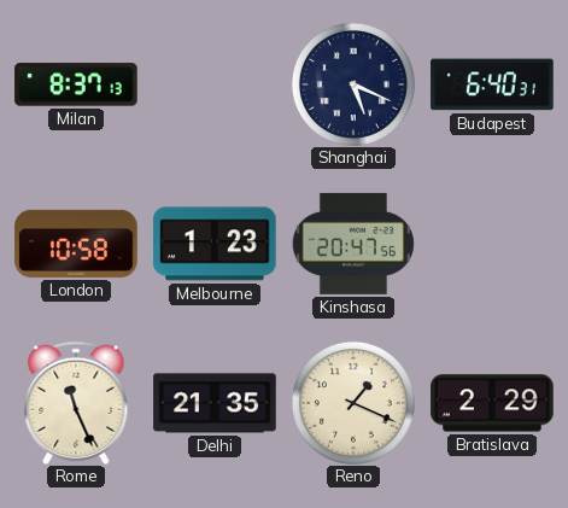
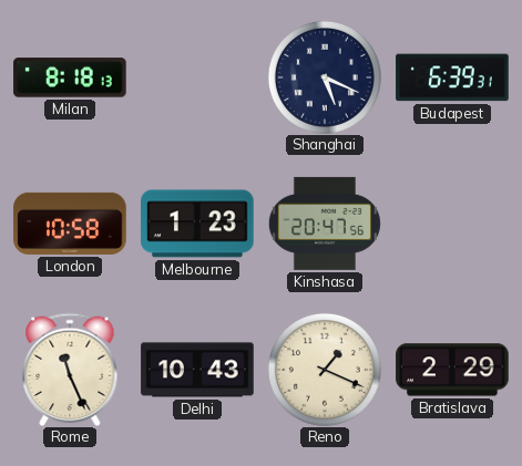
Milan: 8:37 -> 8:18
Budapest: 6:40 -> 6:39
Delhi: 21:35 -> 10:43
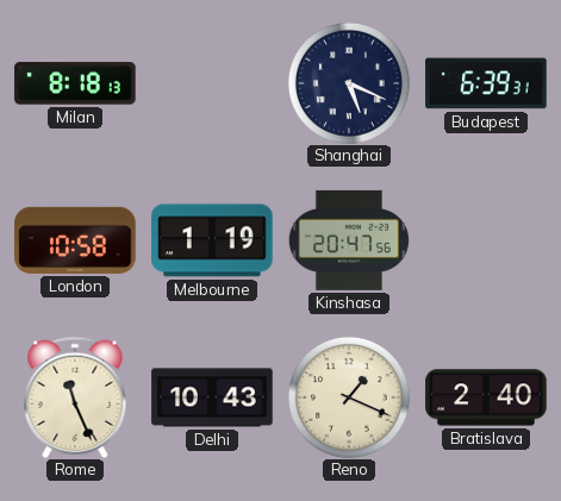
Melbourne: 1:23 -> 1:19
Bratislava: 2:29 -> 2:40
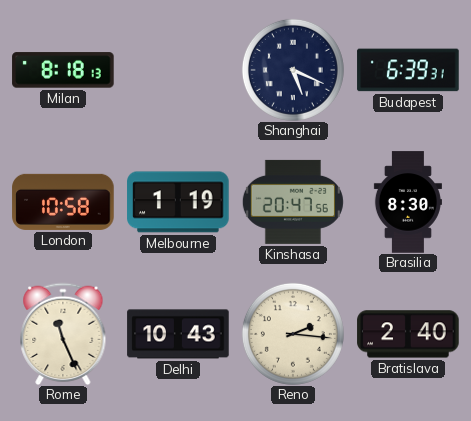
Brasilia: none -> 8:30
Reno: 1:19 -> 2:16
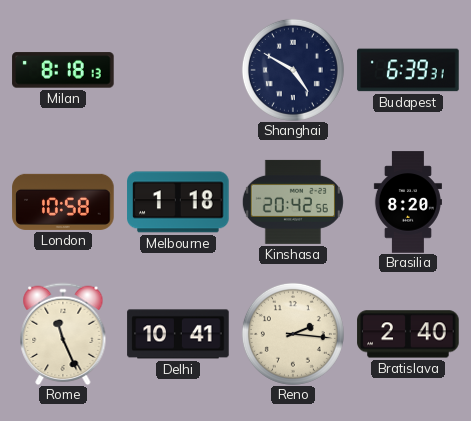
Shanghai: 5:19 -> 4:50
Melbourne: 1:19 -> 1:18
Kinshasa: 20:47 -> 20:42
Brasilia: 8:30 -> 8:20
Delhi: 10:43 -> 10:41
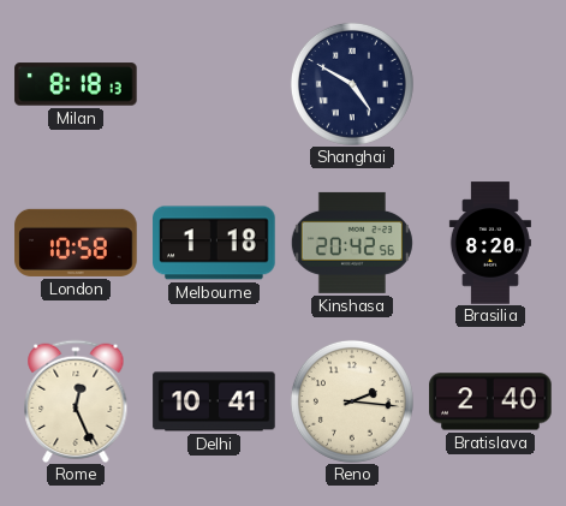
Budapest: 6:39 -> none
Rome: 11:26 -> 12:26
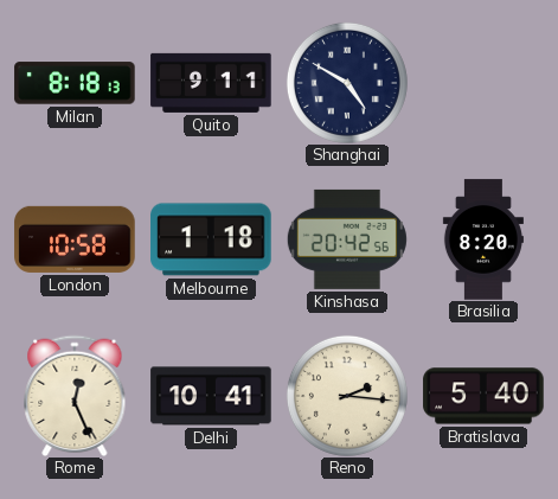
Quito: none -> 9:11
Bratislava: 2:40 -> 5:40
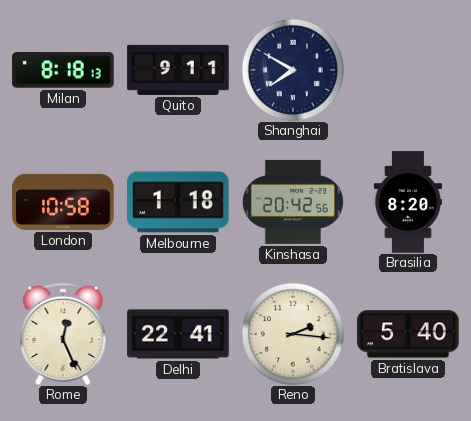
Shanghai: 4:50 -> 7:50
Delhi: 10:41 -> 22:41
